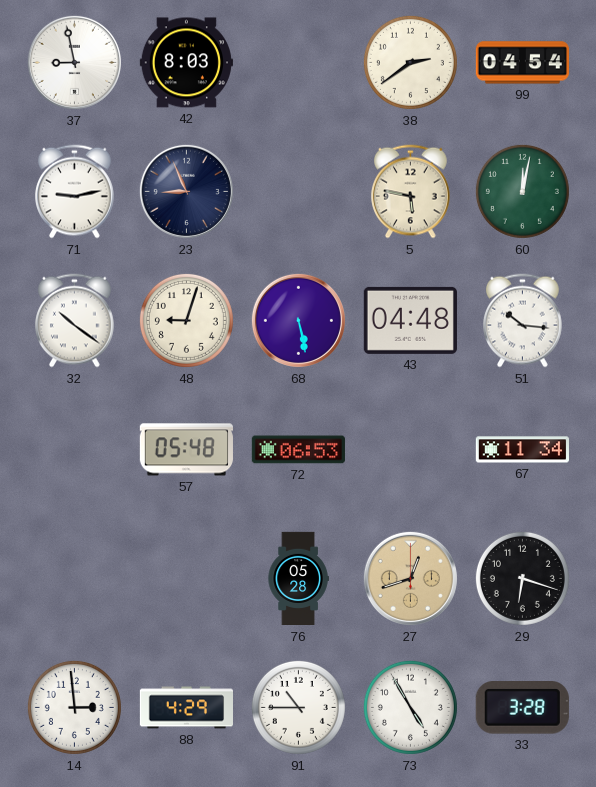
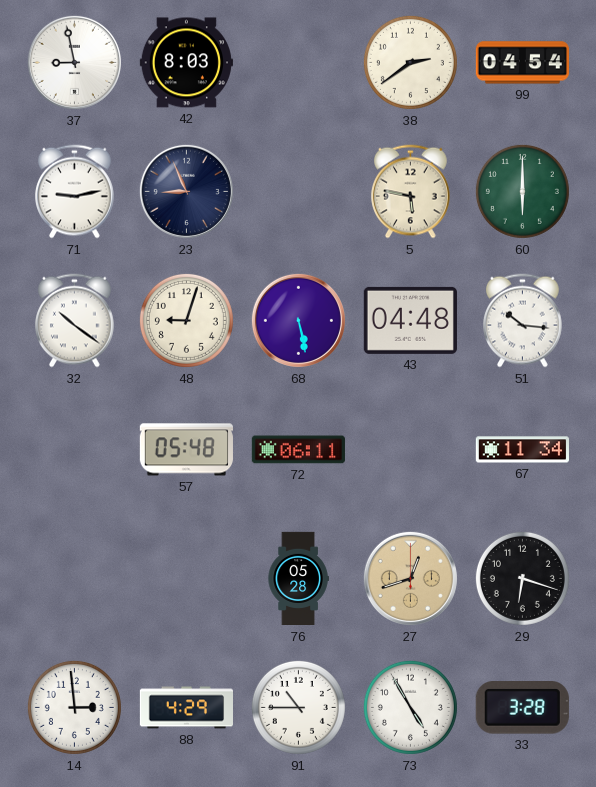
60: 12:02 -> 6:00
72: 06:53 -> 06:11
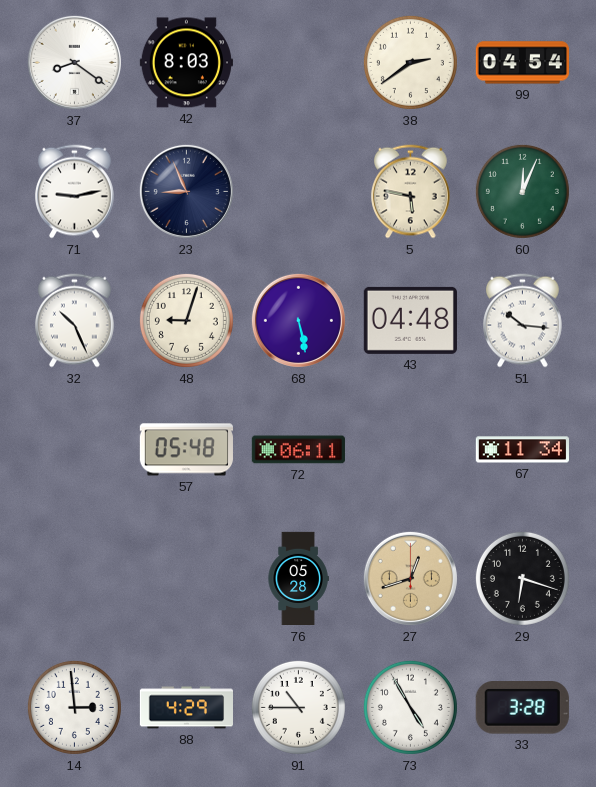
37: 8:58 -> 8:21
60: 6:00 -> 12:04
32: 10:21 -> 10:26
